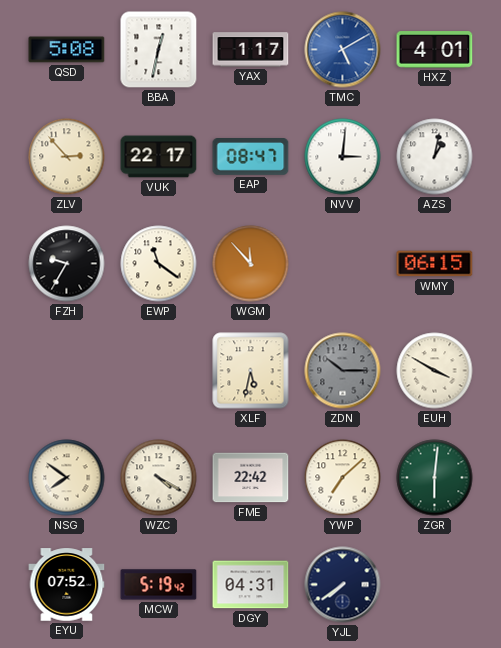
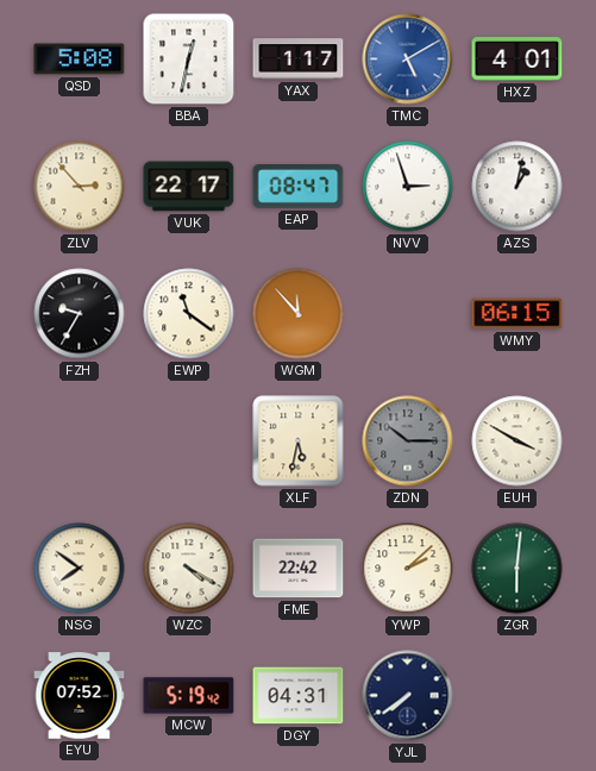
NVV: 3:01 -> 2:57
YWP: 7:08 -> 2:08
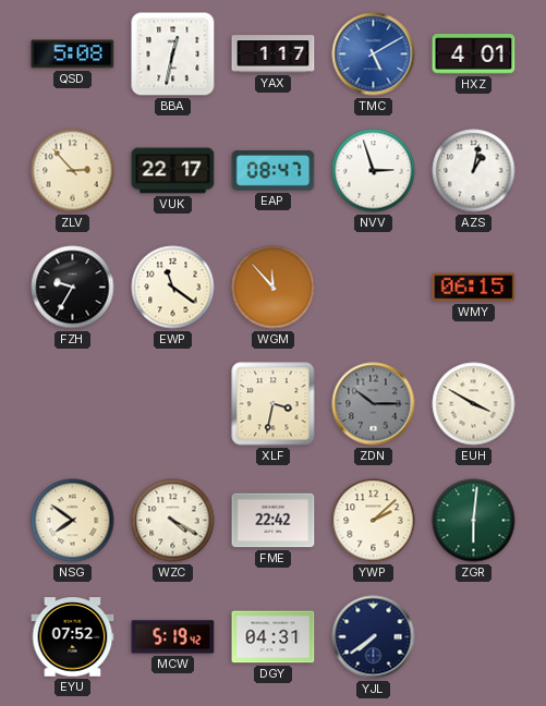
XLF: 5:32 -> 3:32
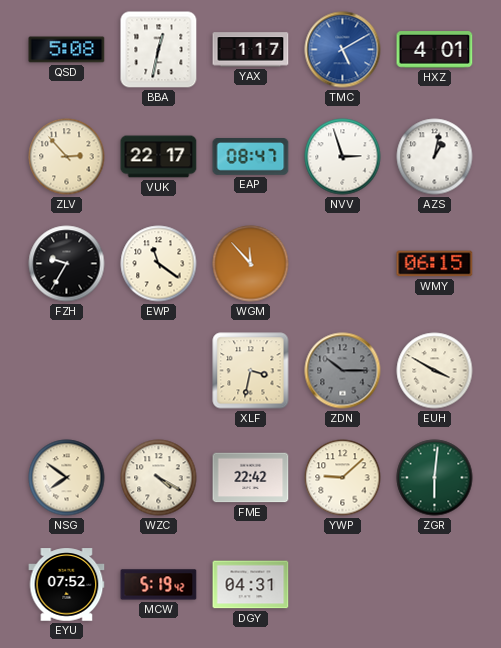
YWP: 2:08 -> 9:08
YJL: 7:39 -> none
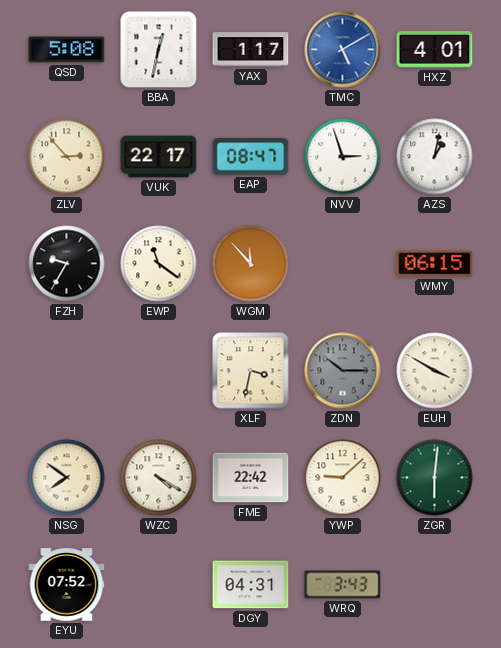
MCW: 5:19 -> none
WRQ: none -> 3:43
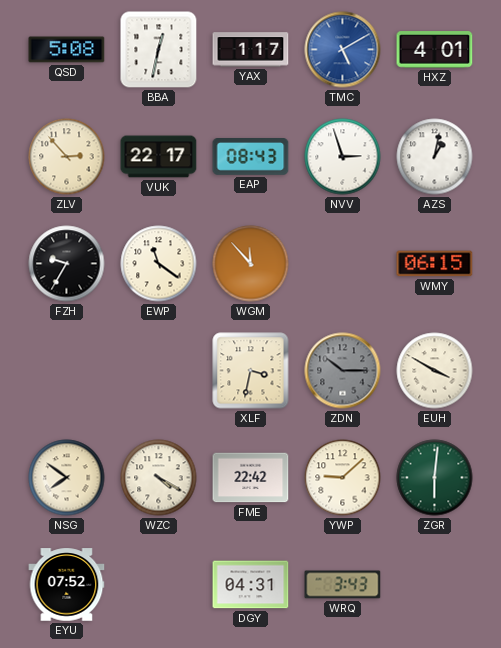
EAP: 08:47 -> 08:43
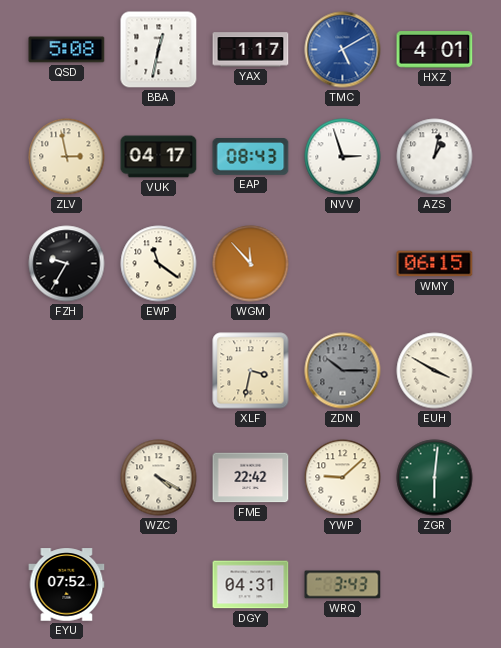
ZLV: 2:53 -> 2:58
VUK: 22:17 -> 04:17
NSG: 7:51 -> none
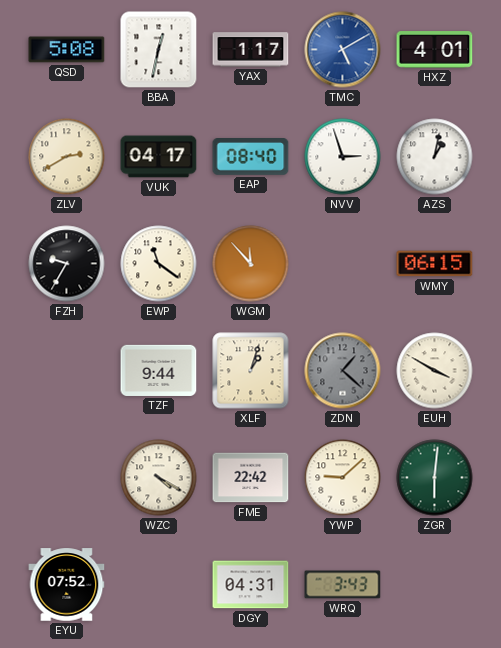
ZLV: 2:58 -> 2:40
EAP: 08:43 -> 08:40
TZF: none -> 9:44
XLF: 3:32 -> 1:03
ZDN: 10:15 -> 1:22
